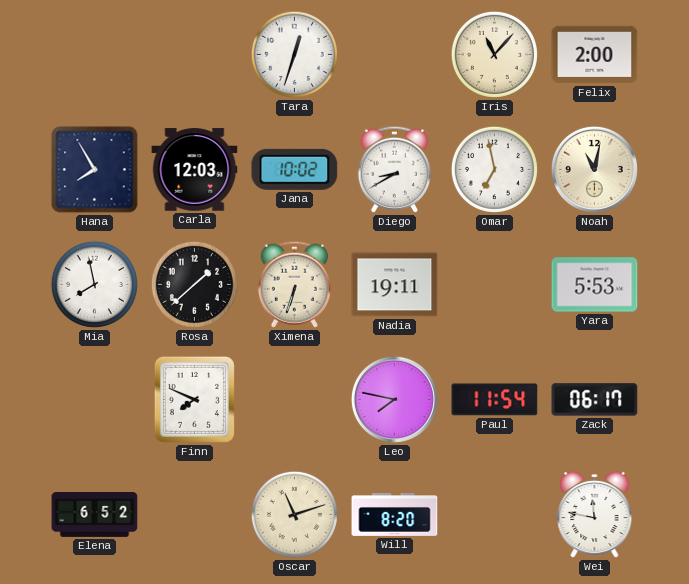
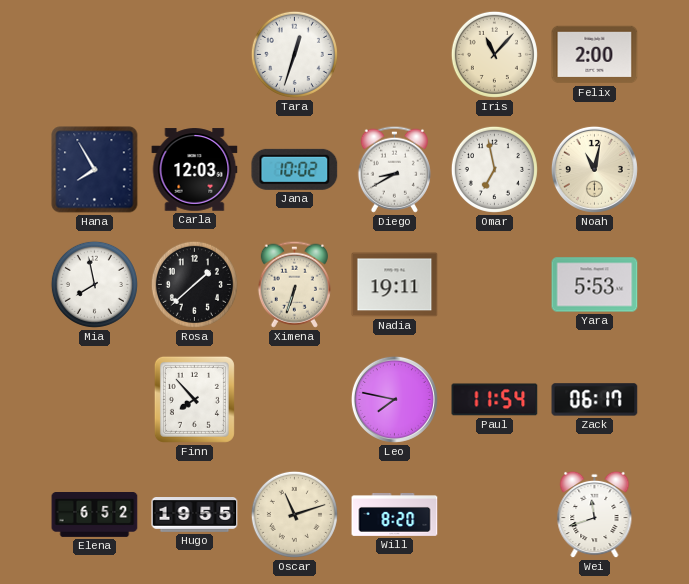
Finn: 7:49 -> 7:53
Hugo: none -> 19:55
Wei: 11:47 -> 11:42
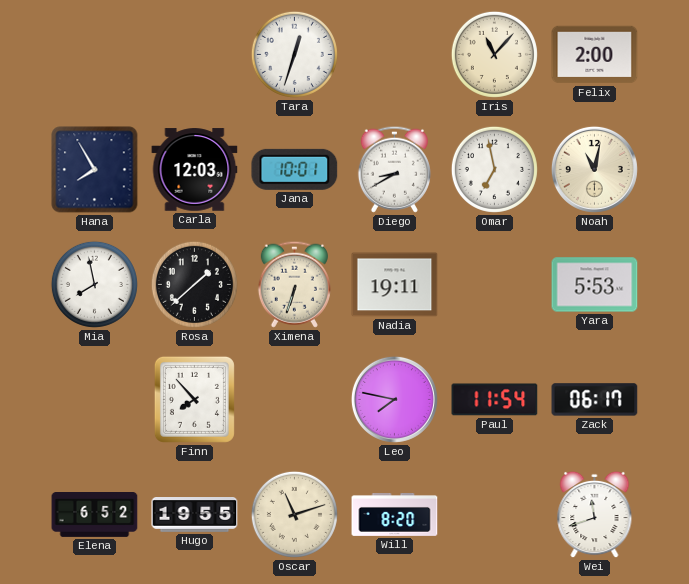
Jana: 10:02 -> 10:01
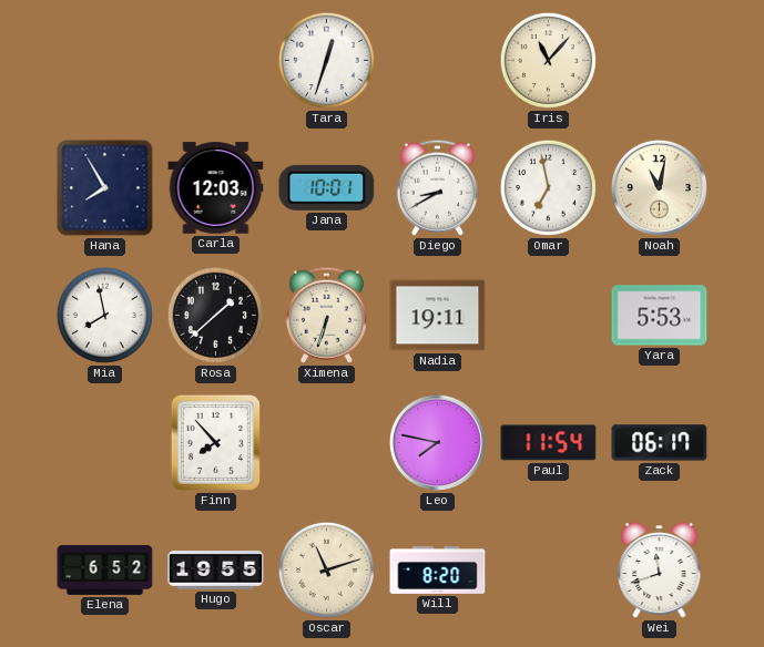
Felix: 2:00 -> none
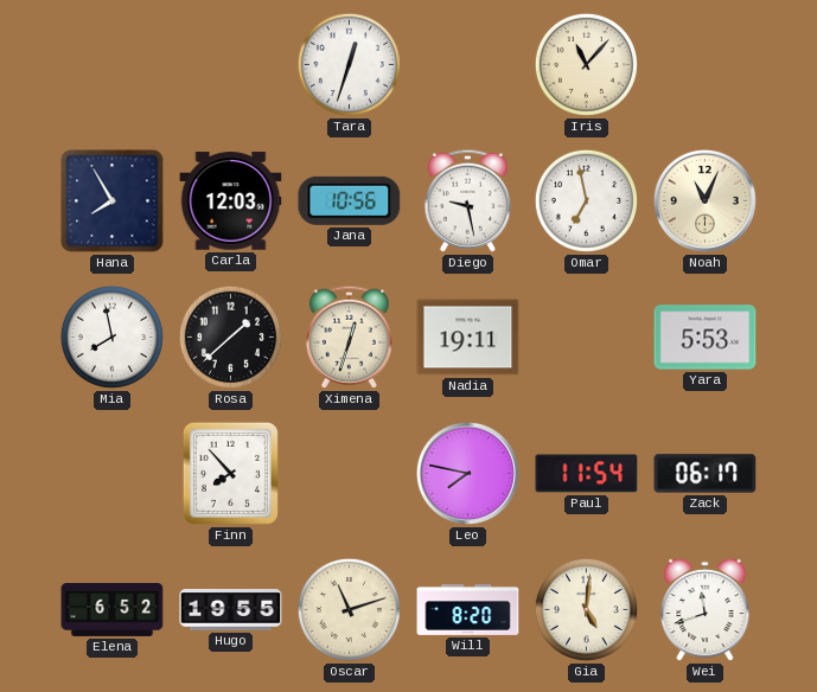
Jana: 10:01 -> 10:56
Diego: 8:40 -> 9:28
Noah: 11:02 -> 11:04
Ximena: 6:33 -> 12:33
Gia: none -> 5:01
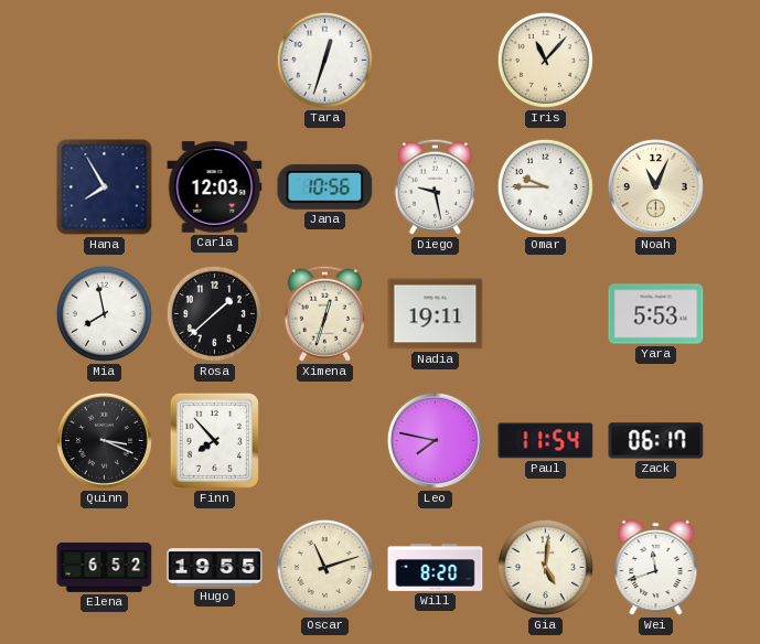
Omar: 6:58 -> 9:45
Quinn: none -> 3:19
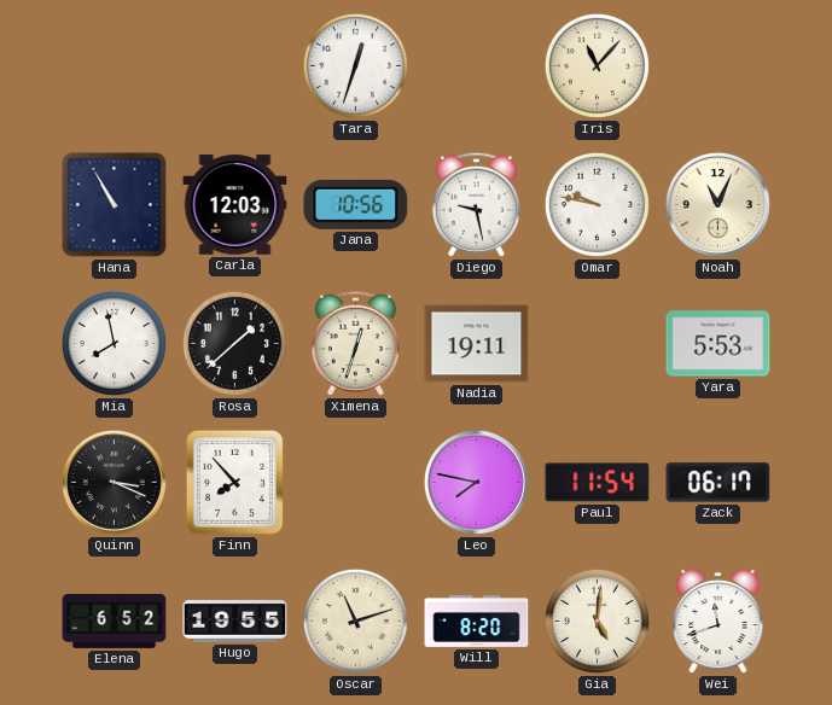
Hana: 7:55 -> 10:55
Omar: 9:45 -> 9:47
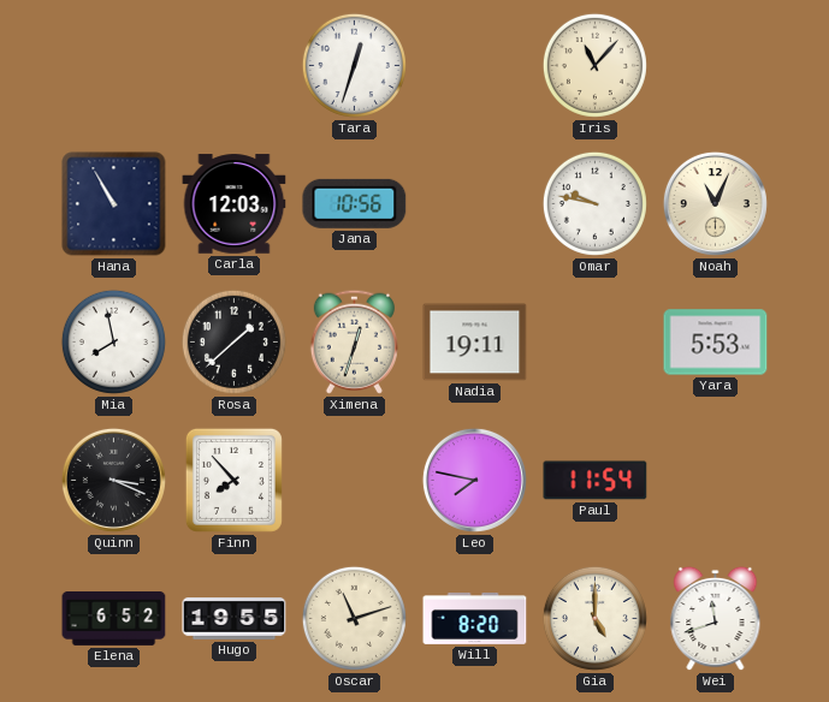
Diego: 9:28 -> none
Zack: 06:17 -> none
Gia: 5:01 -> 5:00
